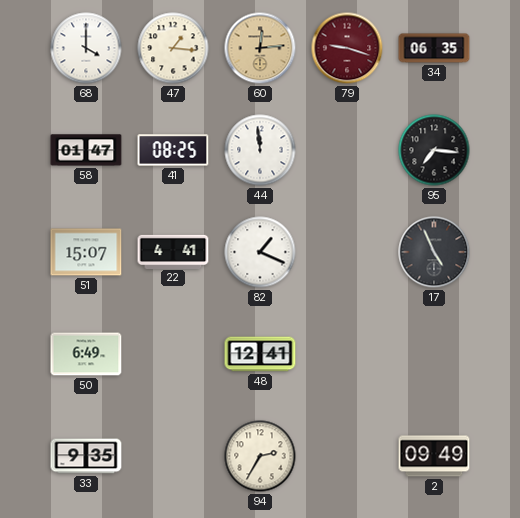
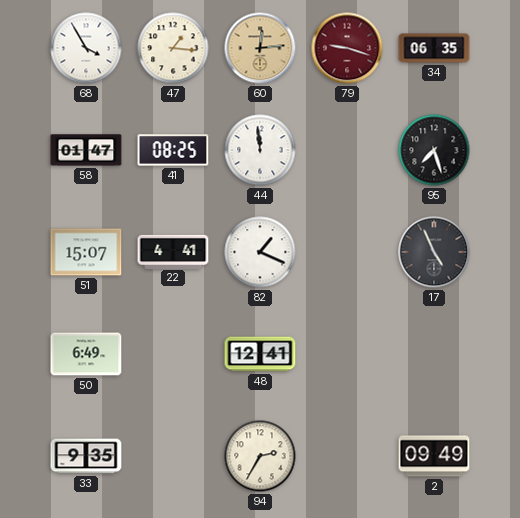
68: 4:00 -> 3:55
95: 7:16 -> 7:27
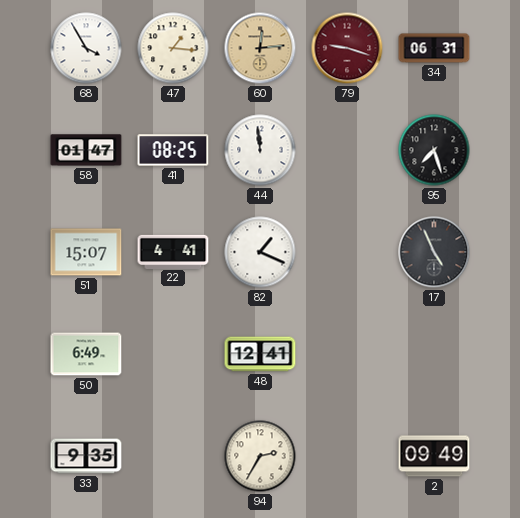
34: 06:35 -> 06:31
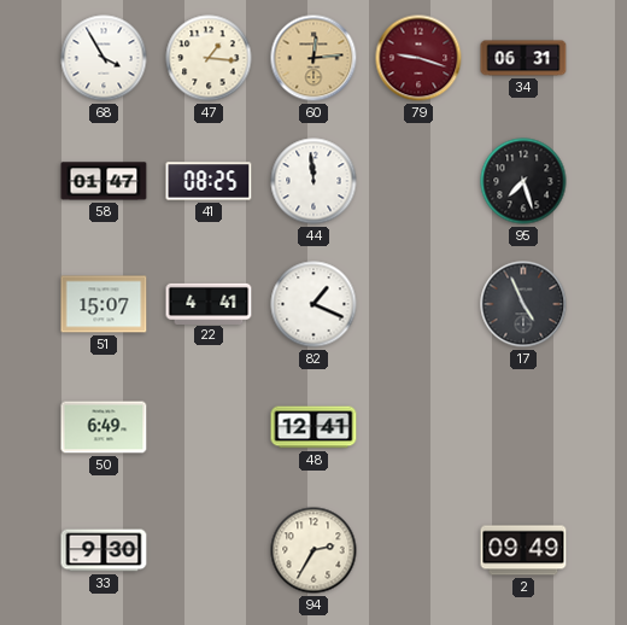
33: 9:35 -> 9:30
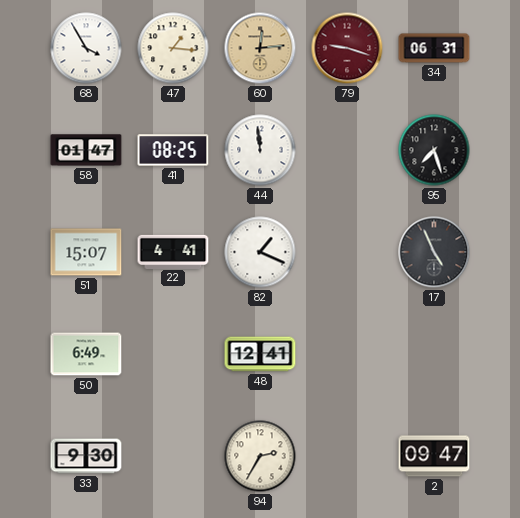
2: 09:49 -> 09:47
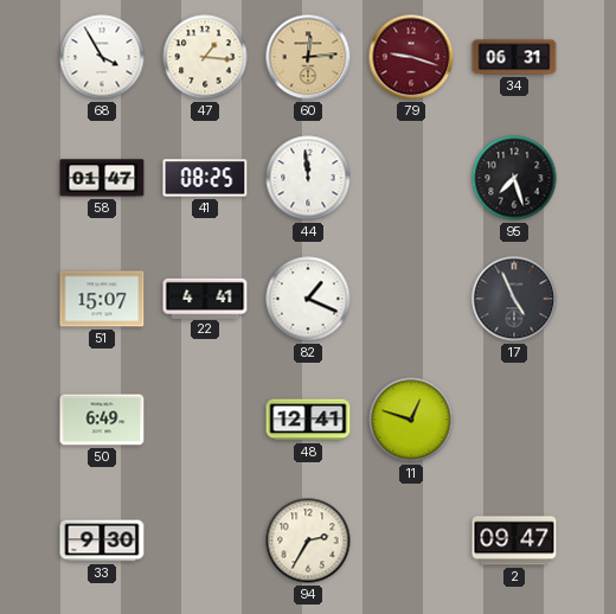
11: none -> 12:48
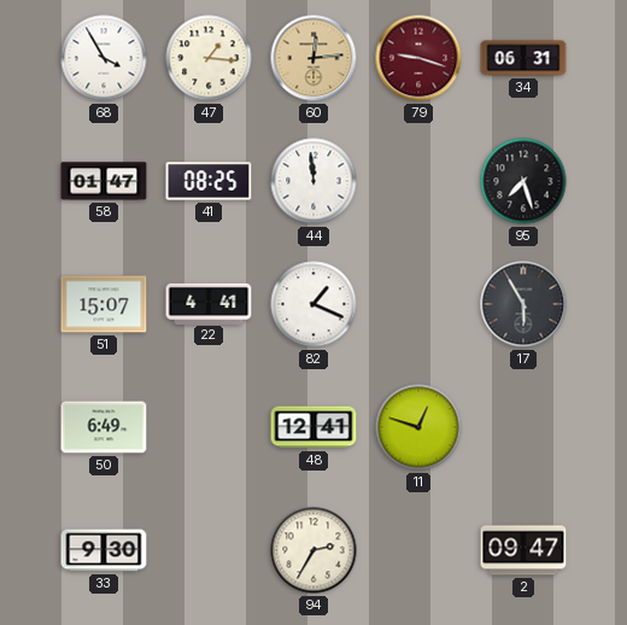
17: 4:56 -> 5:55
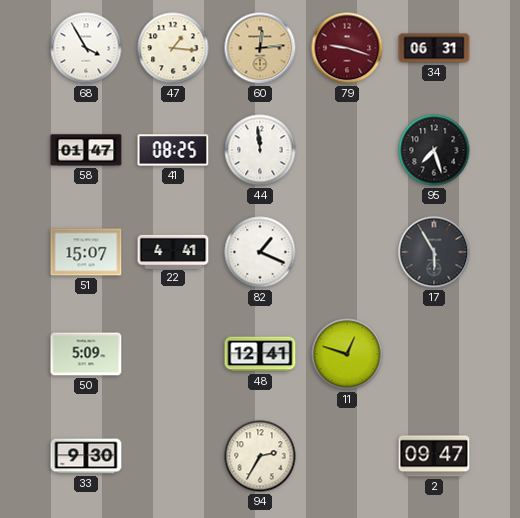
50: 6:49 -> 5:09
